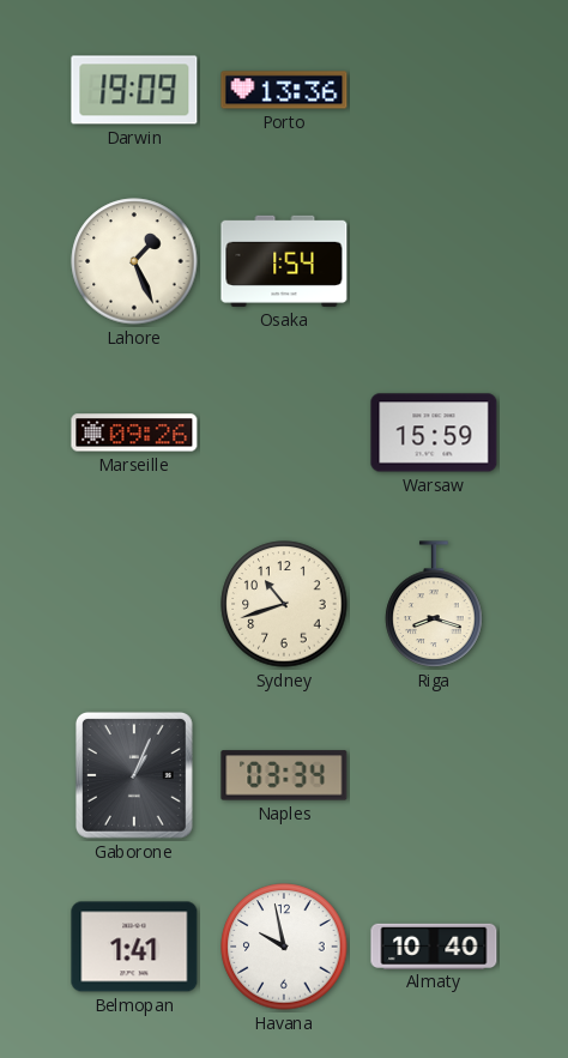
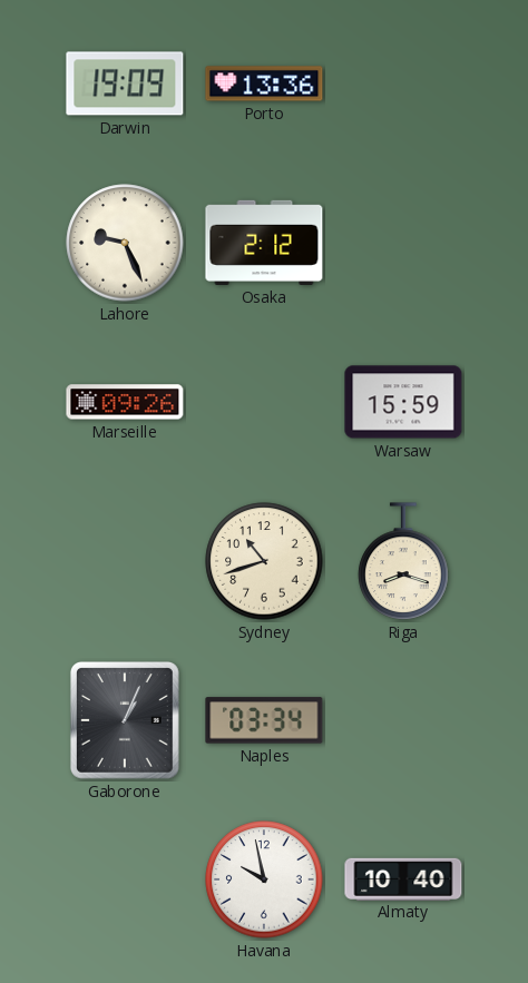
Lahore: 1:26 -> 9:26
Osaka: 1:54 -> 2:12
Belmopan: 1:41 -> none
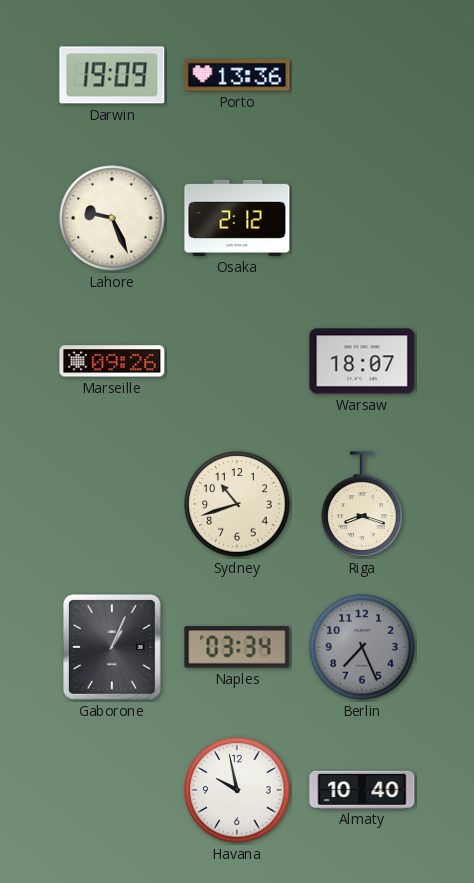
Warsaw: 15:59 -> 18:07
Berlin: none -> 7:26
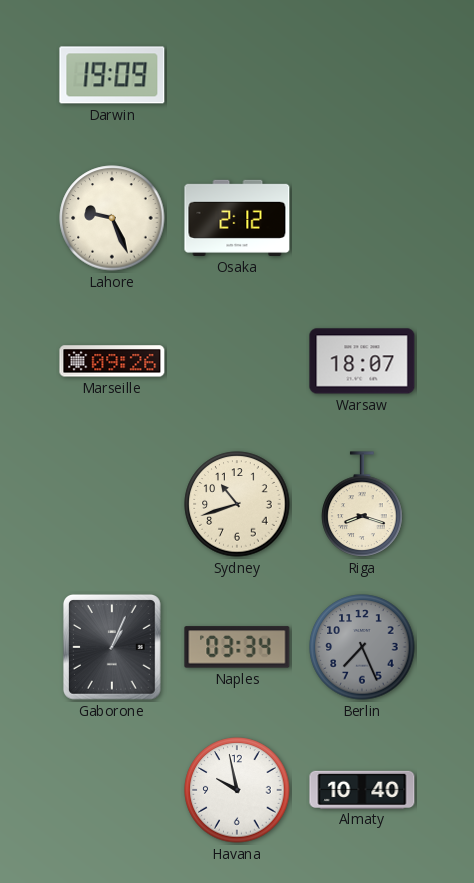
Porto: 13:36 -> none
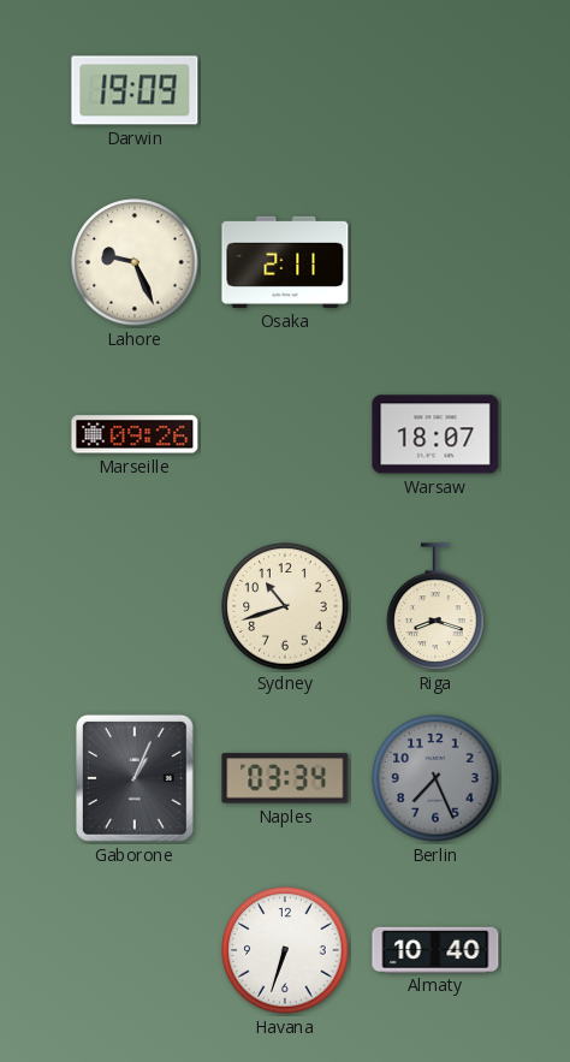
Osaka: 2:12 -> 2:11
Havana: 9:58 -> 6:33
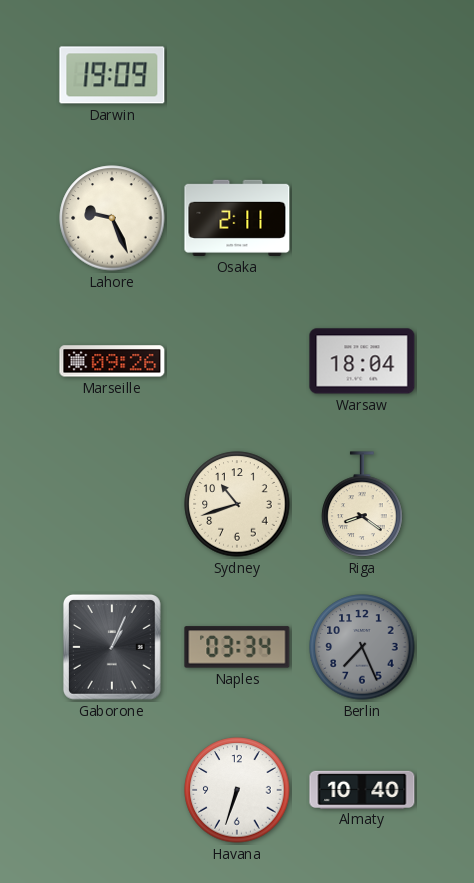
Warsaw: 18:07 -> 18:04
Riga: 8:18 -> 8:21
